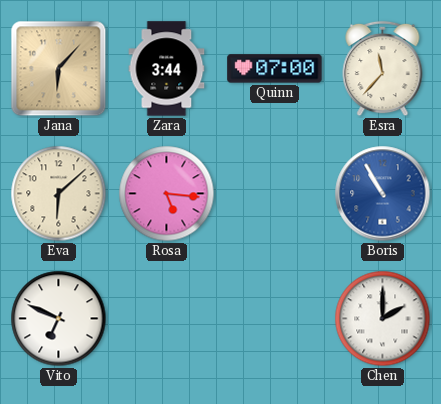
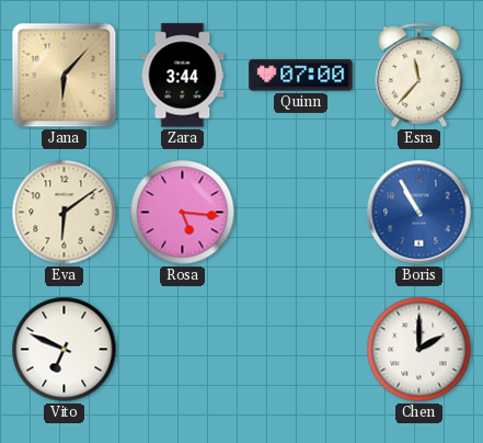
Eva: 6:08 -> 6:09
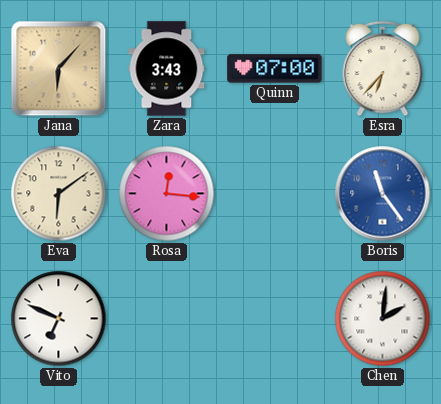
Zara: 3:44 -> 3:43
Esra: 11:37 -> 6:37
Rosa: 5:16 -> 12:16
Boris: 10:55 -> 11:24
Chen: 2:00 -> 2:01
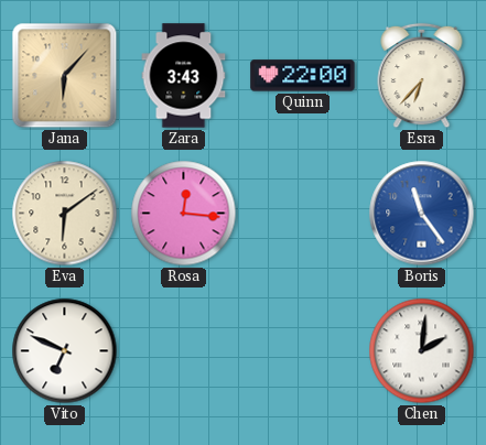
Quinn: 07:00 -> 22:00
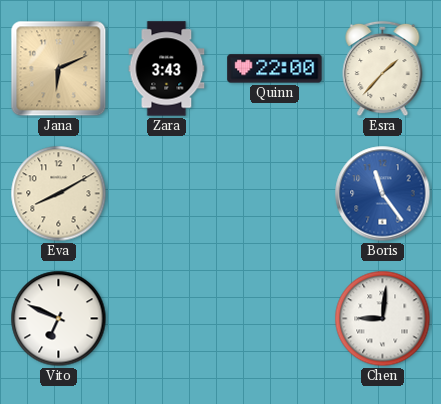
Jana: 6:07 -> 6:11
Esra: 6:37 -> 1:37
Eva: 6:09 -> 8:10
Rosa: 12:16 -> none
Chen: 2:01 -> 9:01
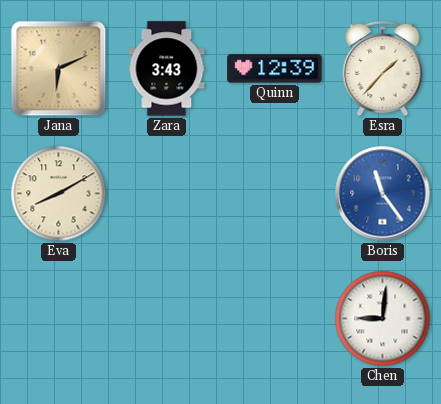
Quinn: 22:00 -> 12:39
Vito: 6:49 -> none
